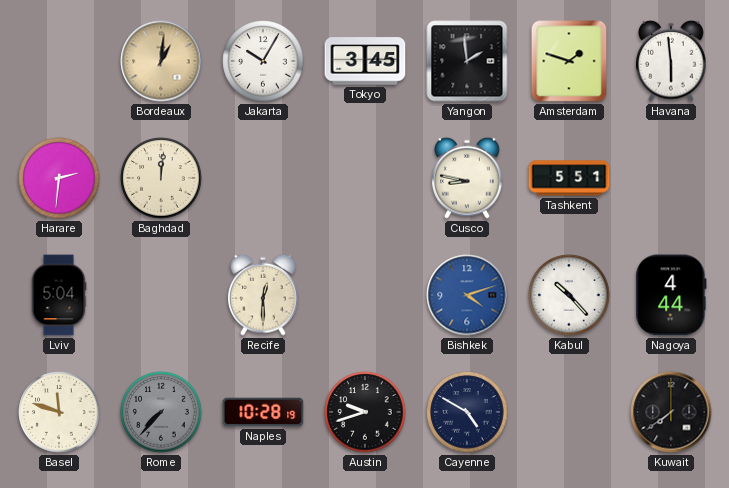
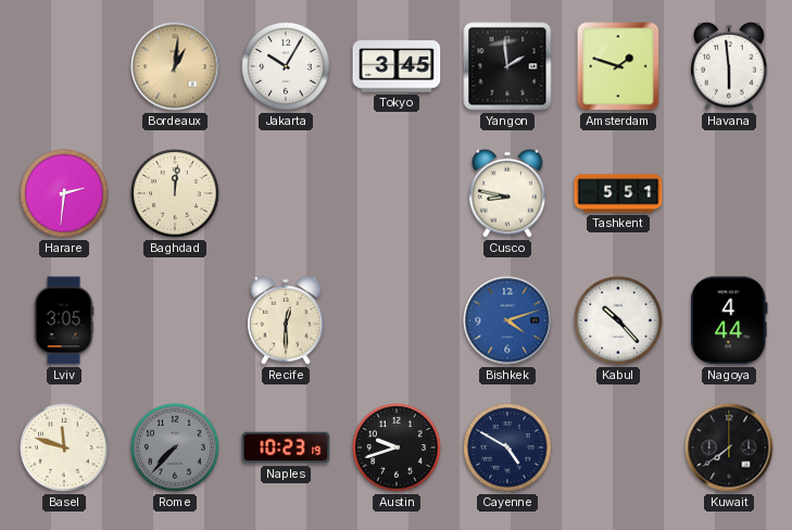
Lviv: 5:04 -> 3:05
Naples: 10:28 -> 10:23
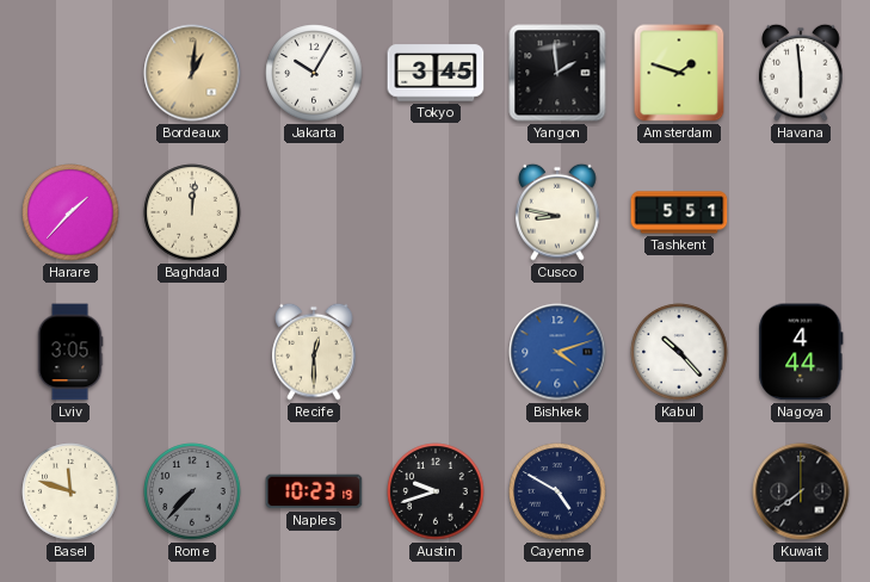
Harare: 2:31 -> 1:37
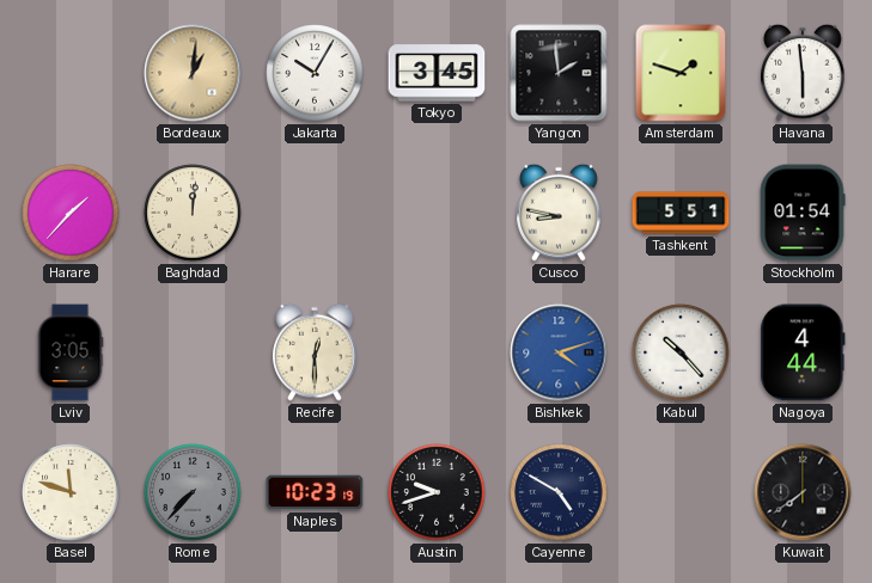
Stockholm: none -> 01:54
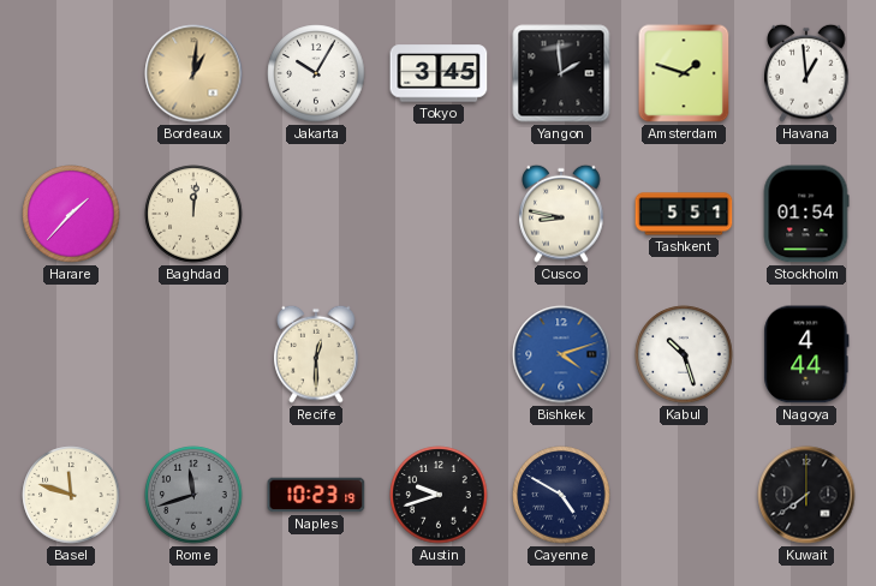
Havana: 5:59 -> 12:59
Lviv: 3:05 -> none
Kabul: 10:23 -> 10:27
Rome: 7:37 -> 11:42
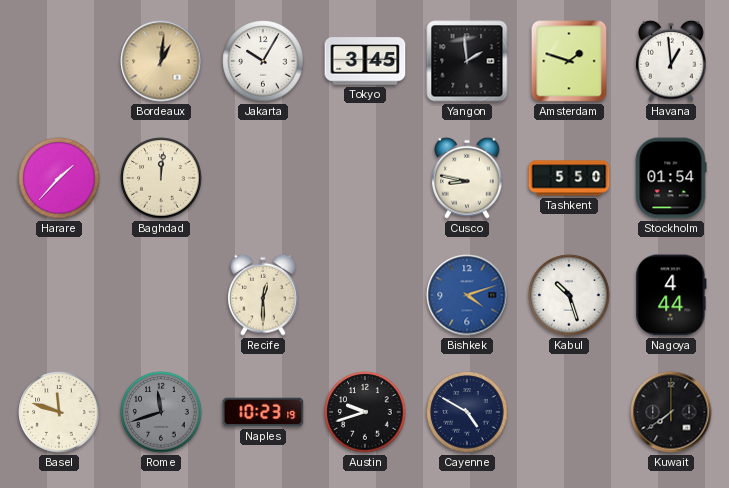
Tashkent: 5:51 -> 5:50
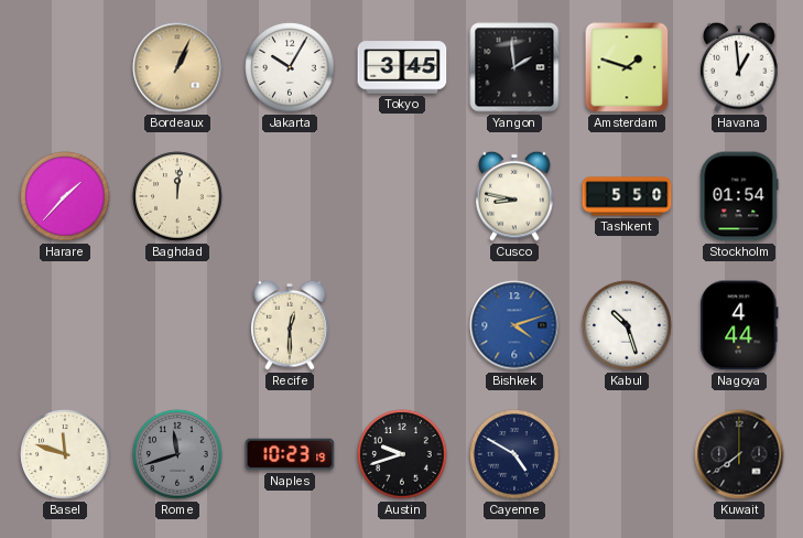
Bordeaux: 1:01 -> 1:04
